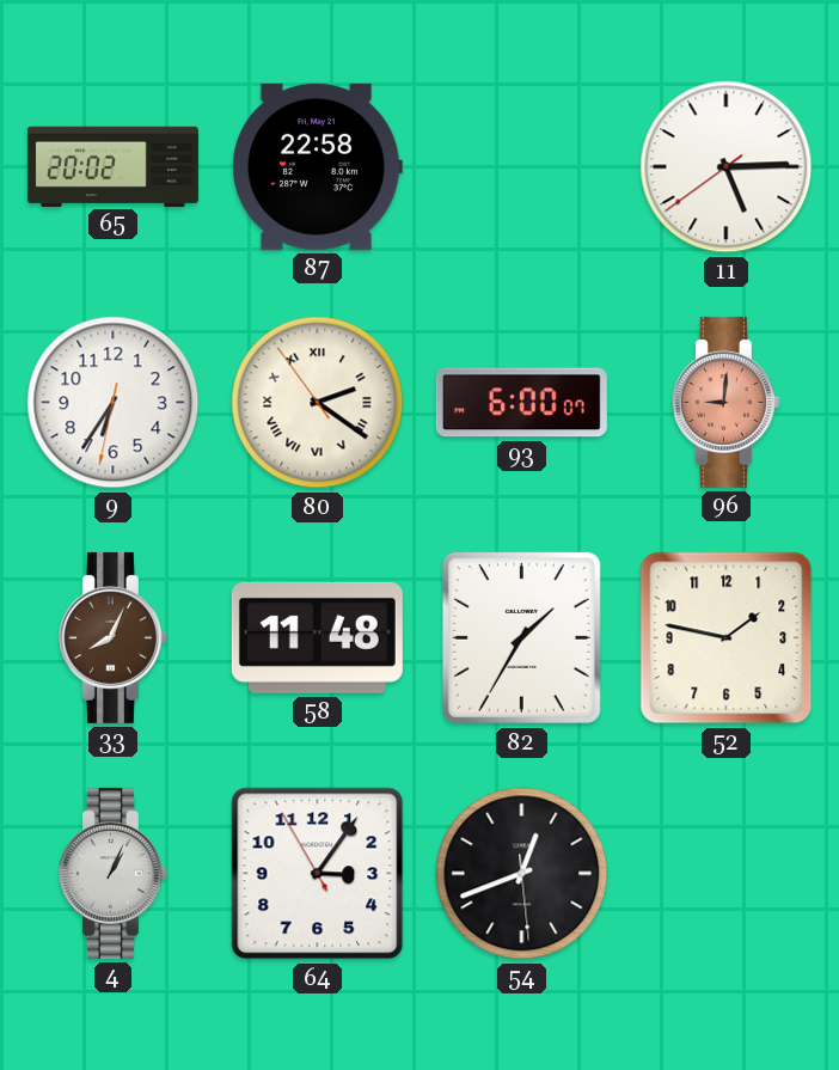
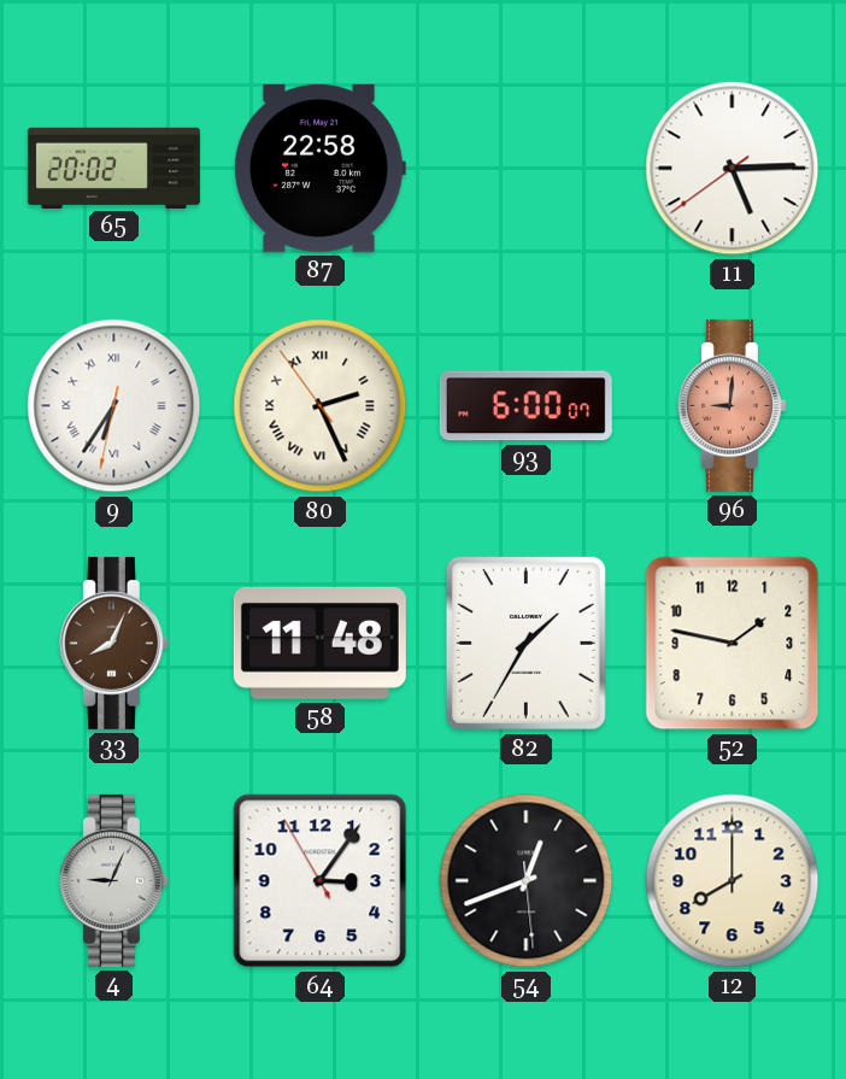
9 numerals: Arabic -> Roman
80: 2:20 -> 2:25
4: 1:04 -> 9:04
12: none -> 8:00
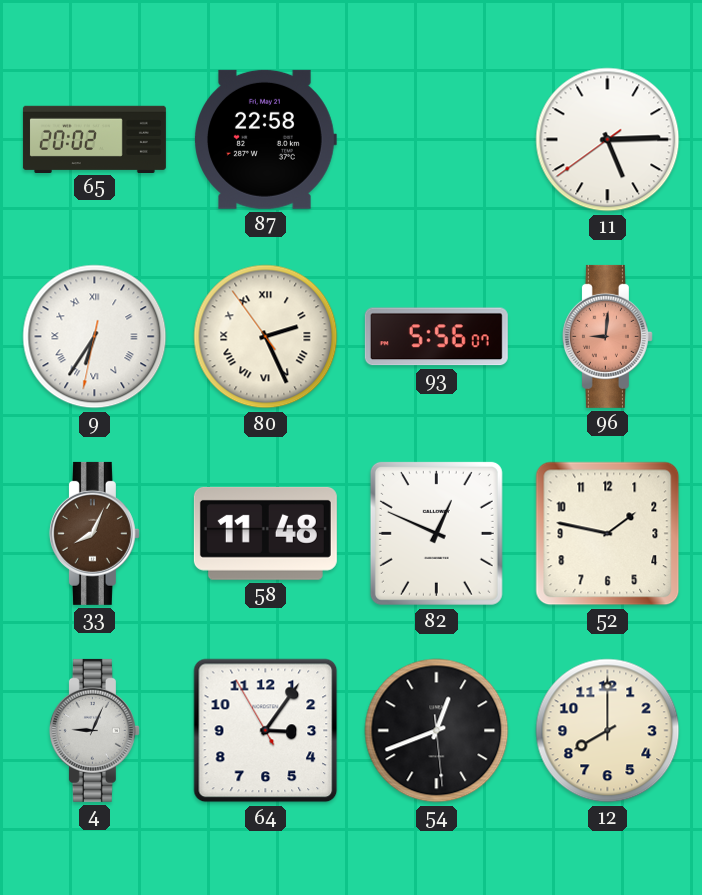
93: 6:00 -> 5:56
82: 1:35 -> 12:49
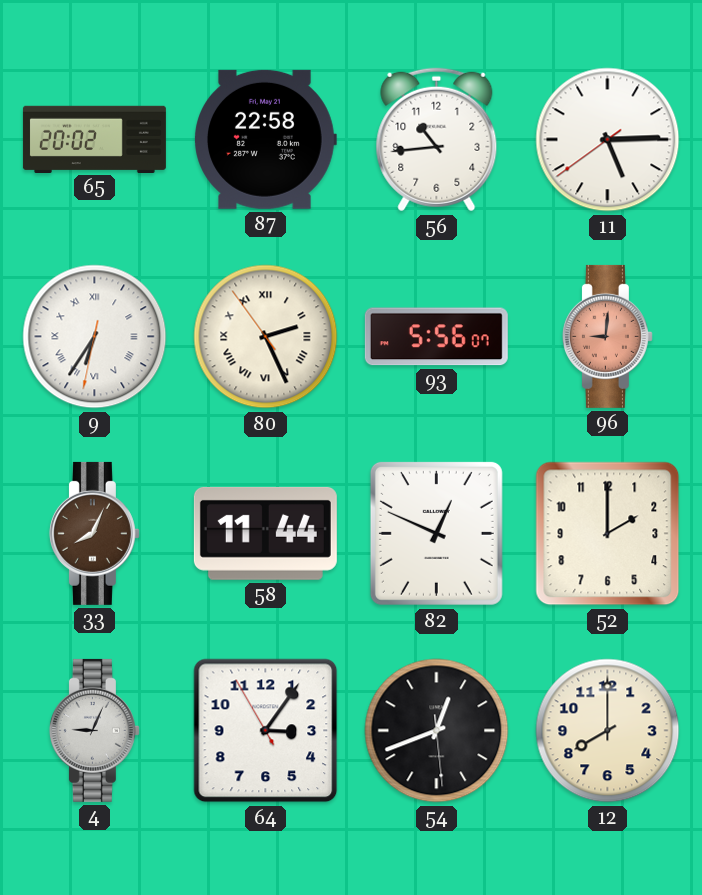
56: none -> 10:44
58: 11:48 -> 11:44
52: 1:47 -> 2:00
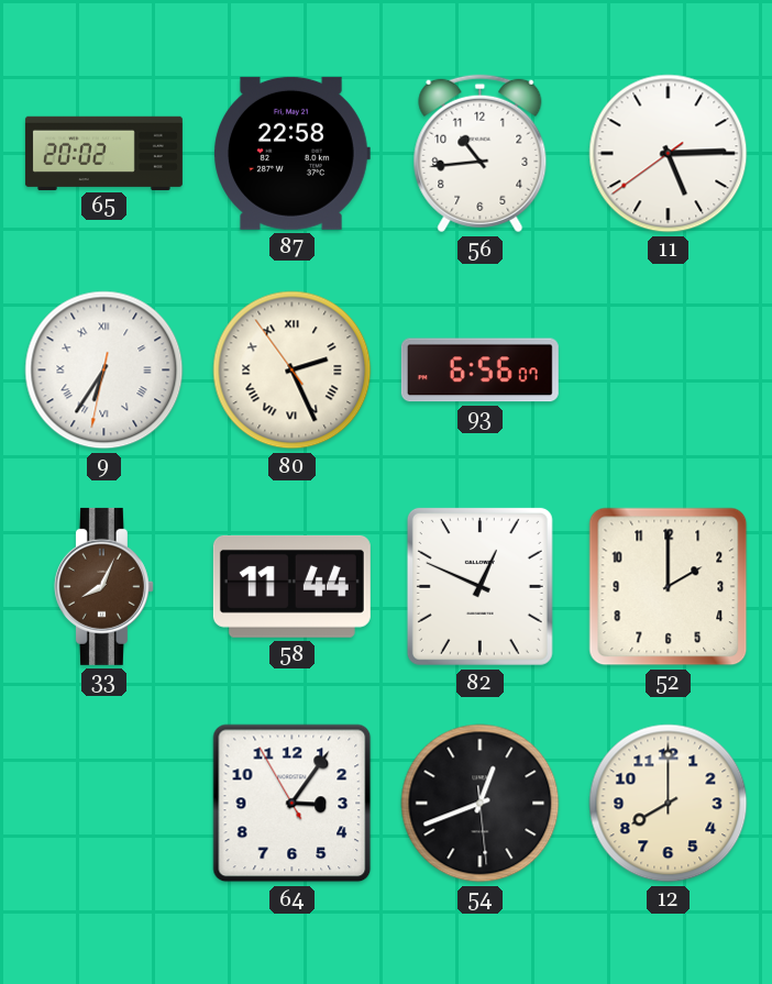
93: 5:56 -> 6:56
96: 9:01 -> none
4: 9:04 -> none
